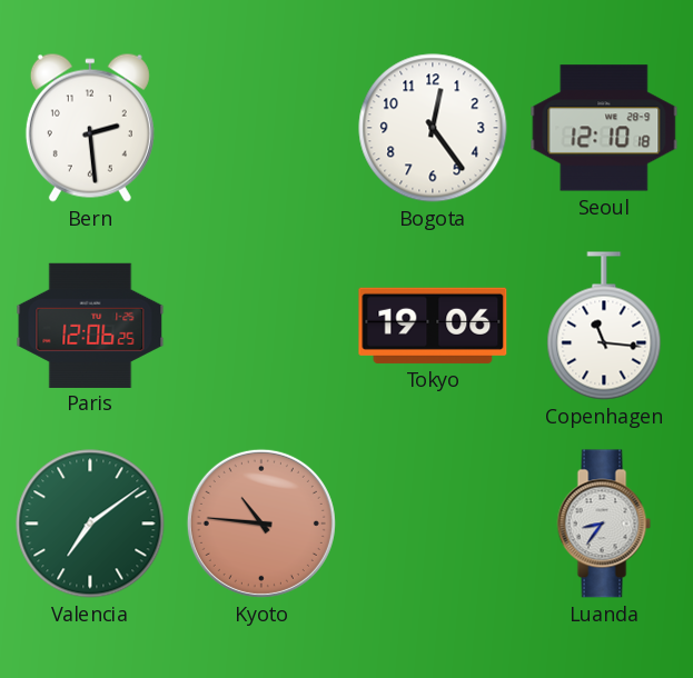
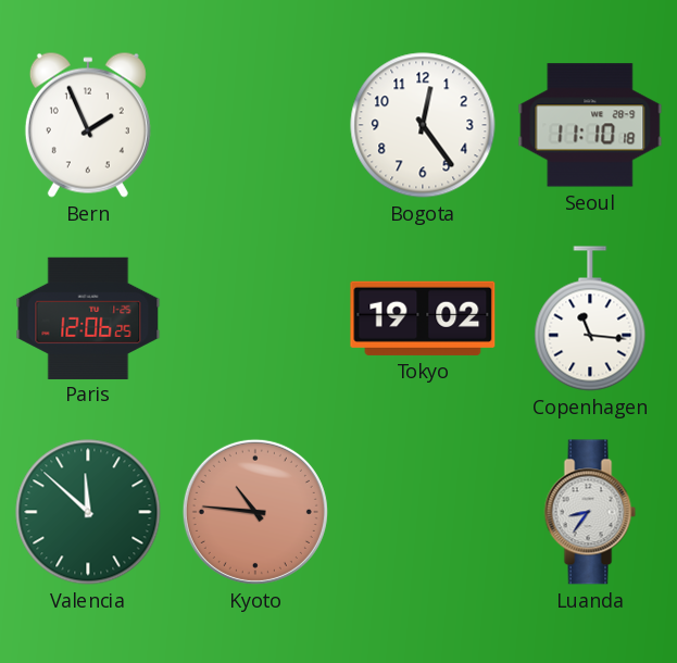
Bern: 2:29 -> 1:56
Seoul: 12:10 -> 11:10
Tokyo: 19:06 -> 19:02
Valencia: 7:09 -> 11:52
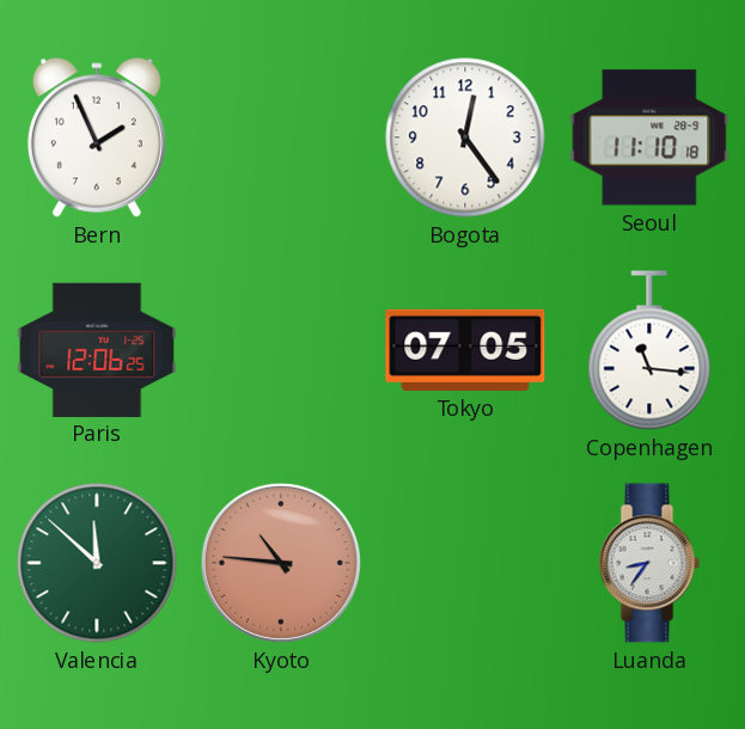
Tokyo: 19:02 -> 07:05
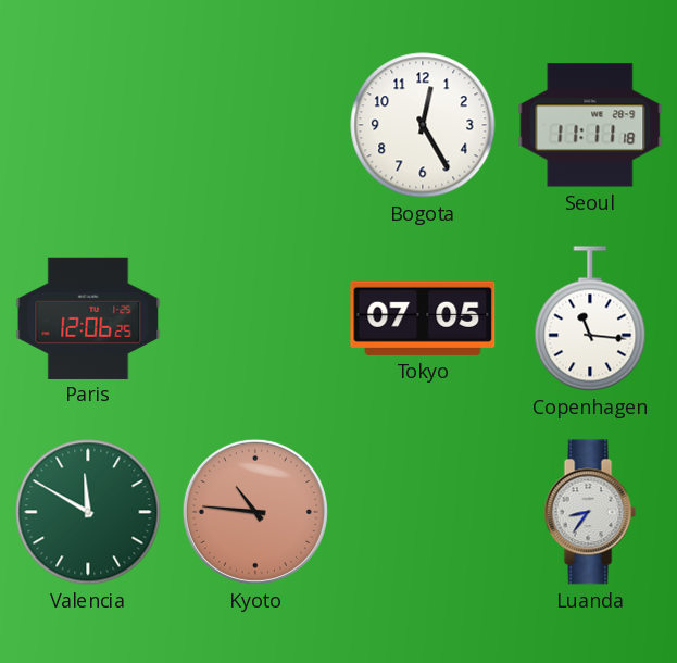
Bern: 1:56 -> none
Bogota: 12:24 -> 12:25
Seoul: 11:10 -> 11:11
Valencia: 11:52 -> 11:50
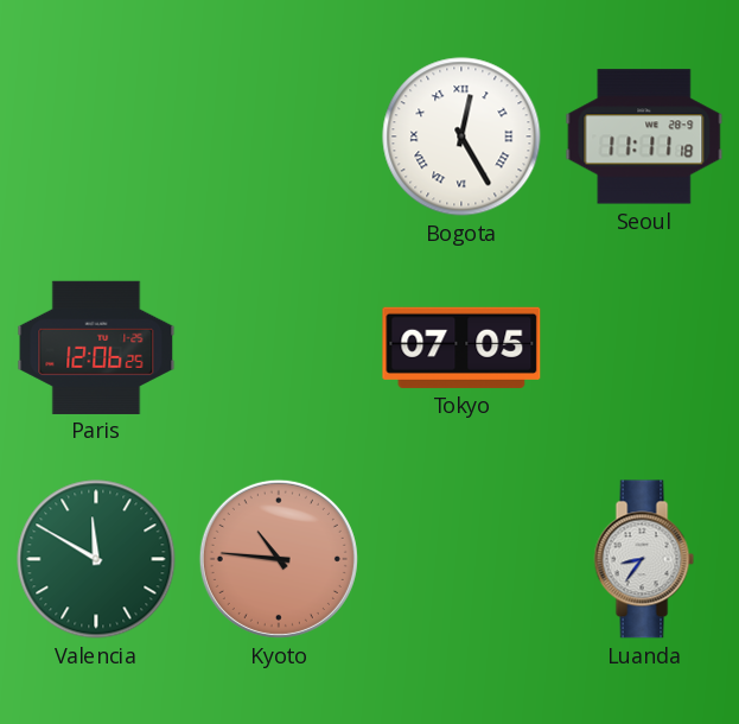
Bogota numerals: Arabic -> Roman
Copenhagen: 11:16 -> none
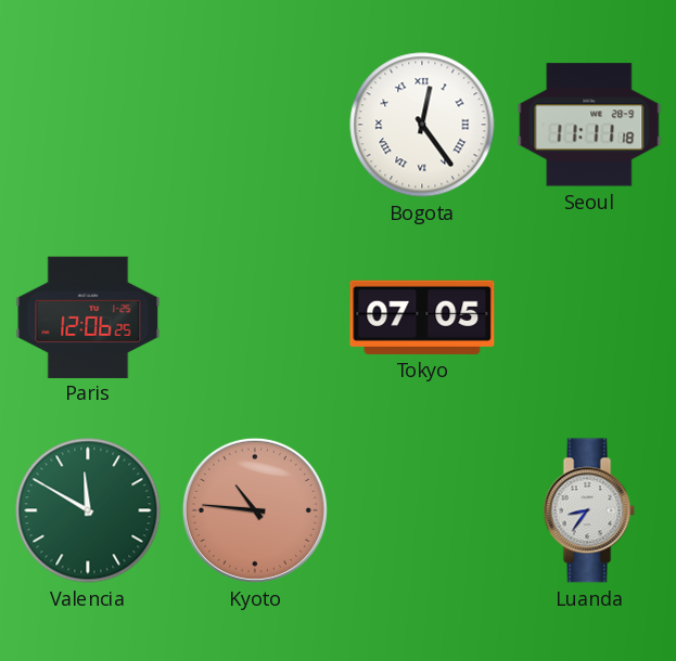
Bogota: 12:25 -> 12:24
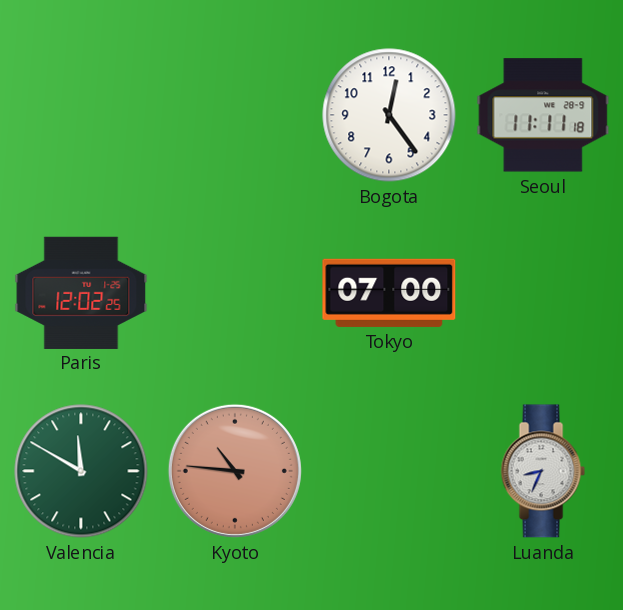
Bogota numerals: Roman -> Arabic
Paris: 12:06 -> 12:02
Tokyo: 07:05 -> 07:00
Luanda: 8:36 -> 8:34
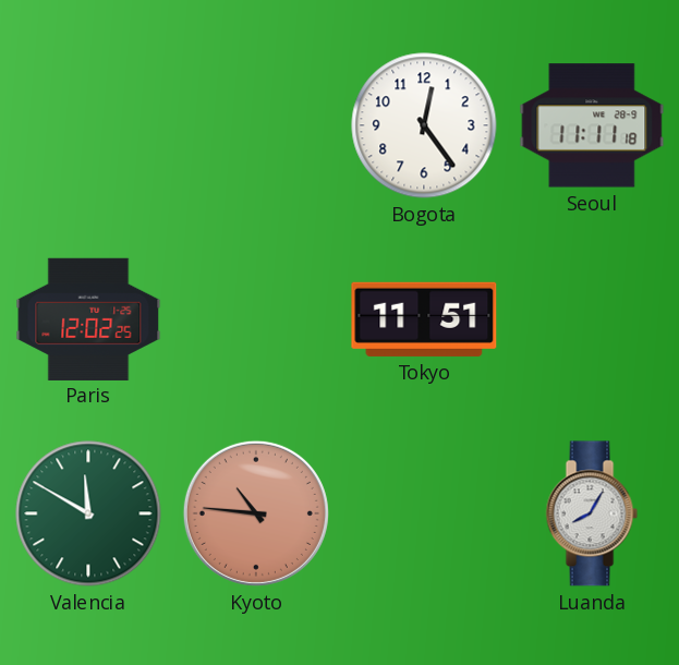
Tokyo: 07:00 -> 11:51
Luanda: 8:34 -> 8:05
